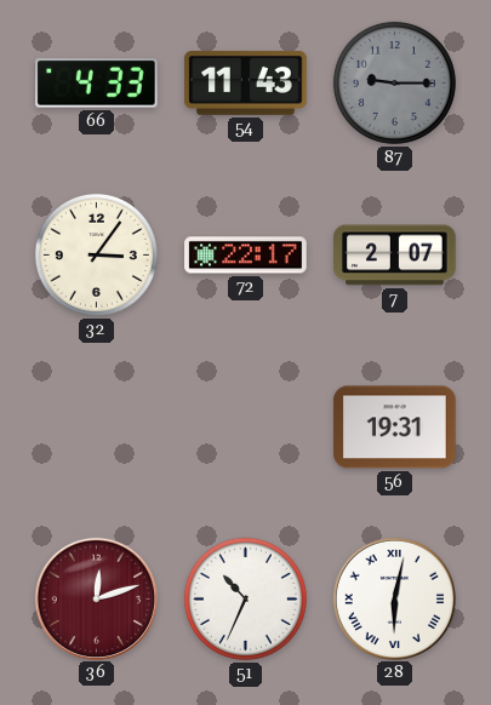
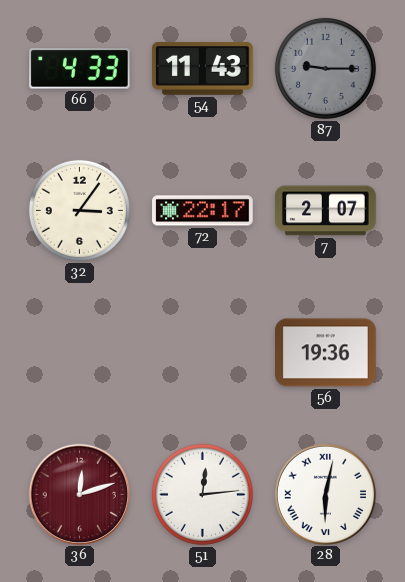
56: 19:31 -> 19:36
51: 10:34 -> 12:14
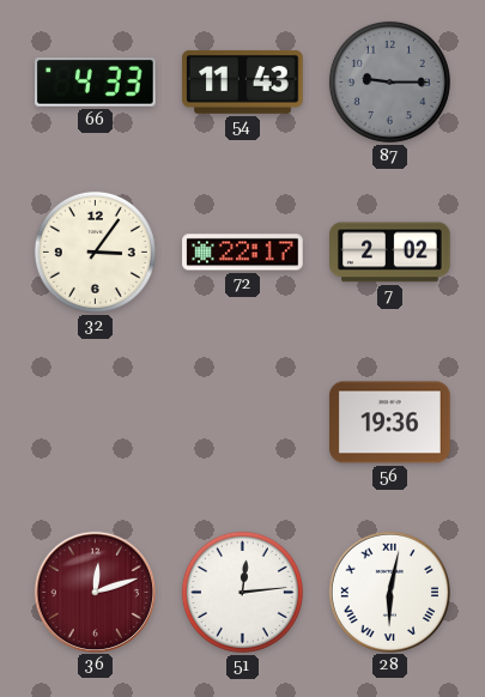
7: 2:07 -> 2:02
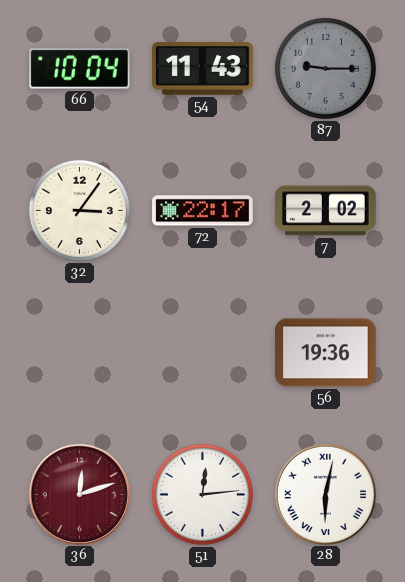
66: 4:33 -> 10:04
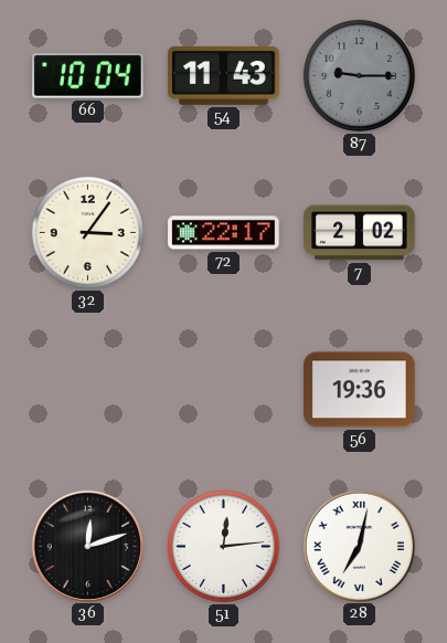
36 dial: burgundy -> black
28: 6:02 -> 7:02
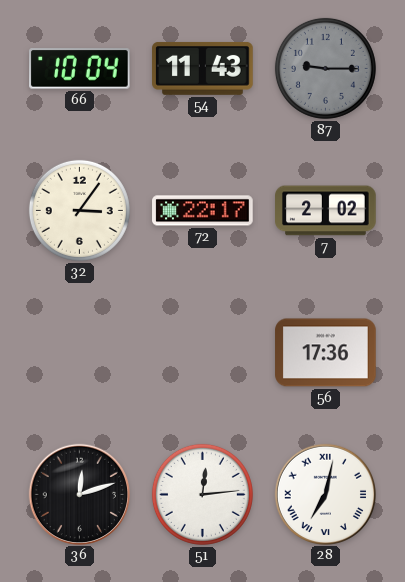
56: 19:36 -> 17:36
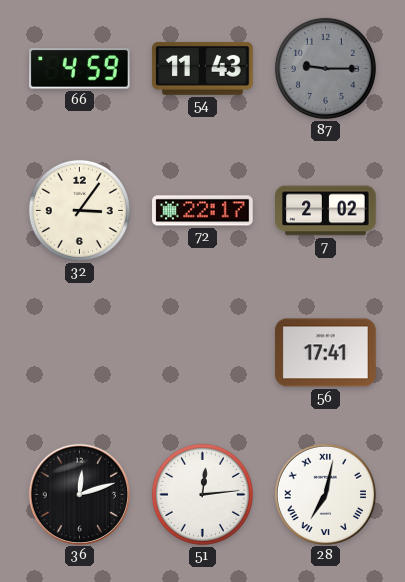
66: 10:04 -> 4:59
56: 17:36 -> 17:41
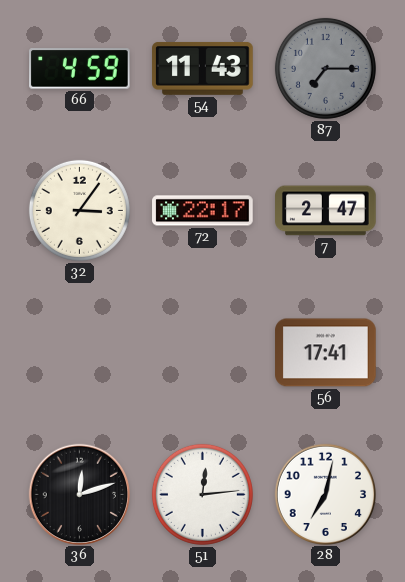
87: 9:15 -> 7:15
7: 2:02 -> 2:47
28 numerals: Roman -> Arabic
